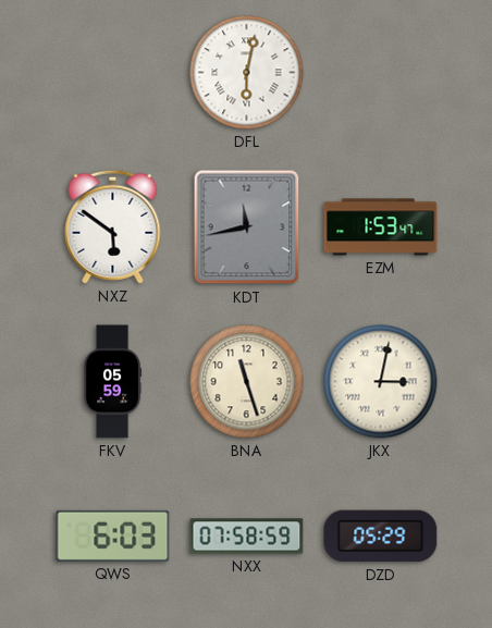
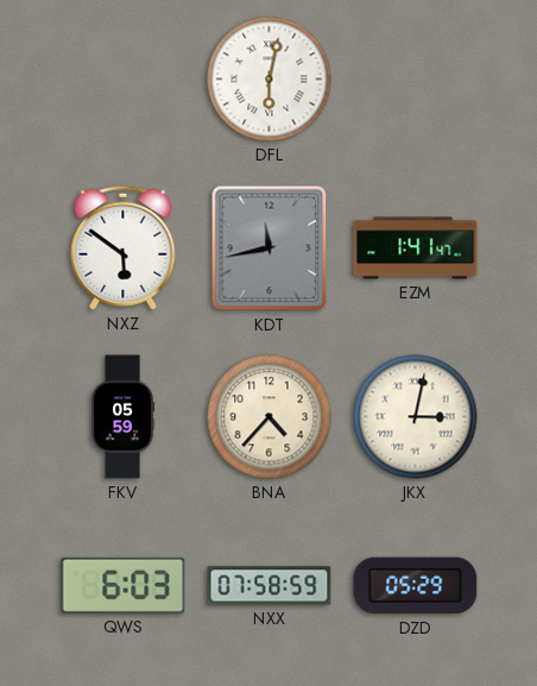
EZM: 1:53 -> 1:41
BNA: 11:27 -> 4:37
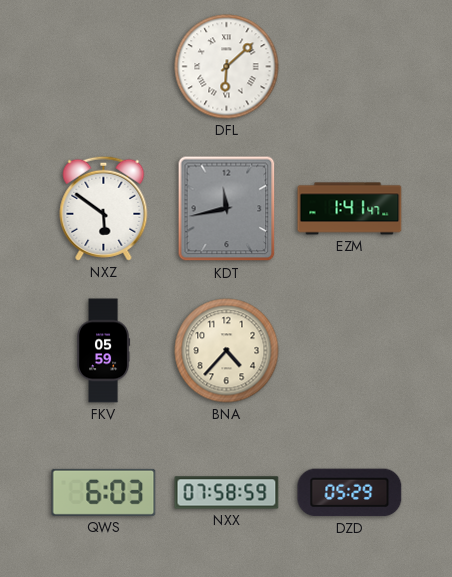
DFL: 6:02 -> 6:08
JKX: 3:02 -> none
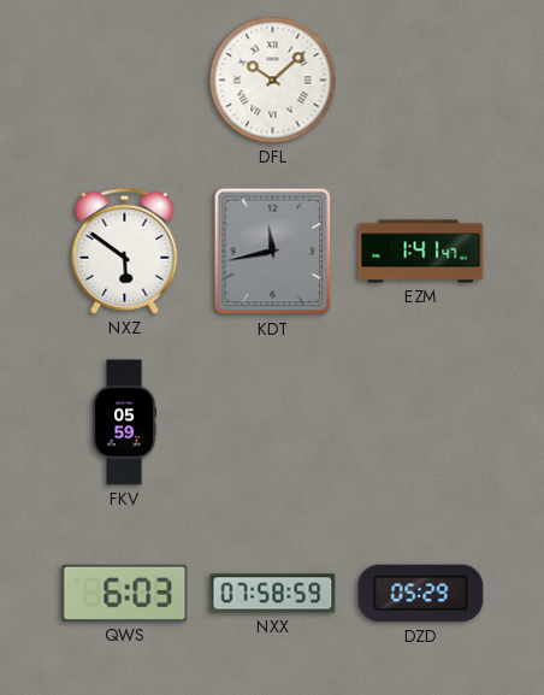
DFL: 6:08 -> 10:08
BNA: 4:37 -> none
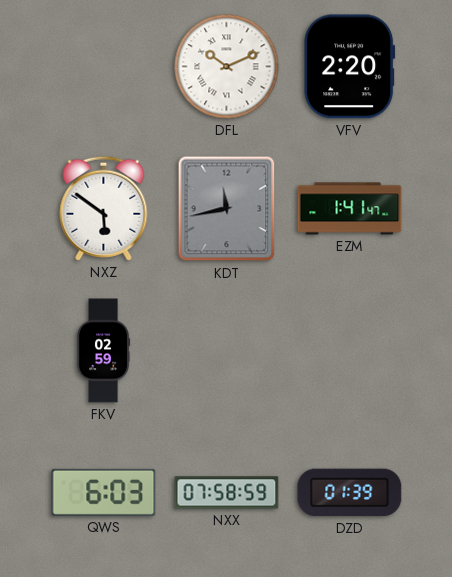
DFL: 10:08 -> 10:11
VFV: none -> 2:20
FKV: 05:59 -> 02:59
DZD: 05:29 -> 01:39
